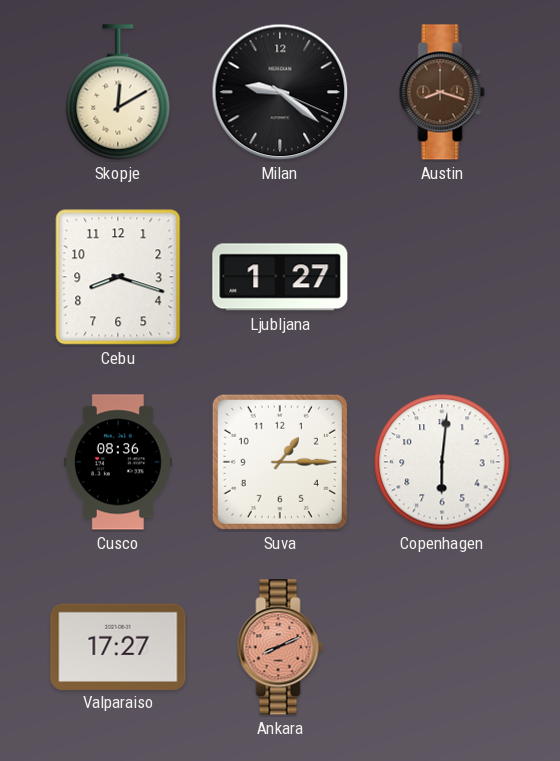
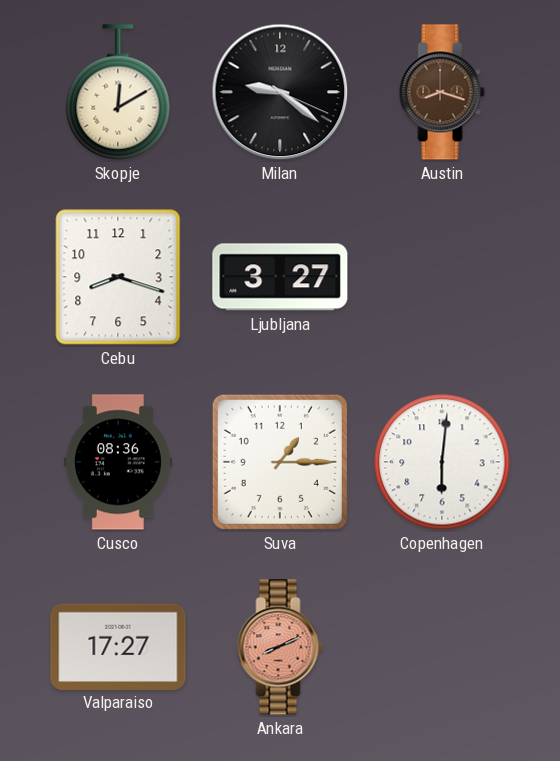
Ljubljana: 1:27 -> 3:27
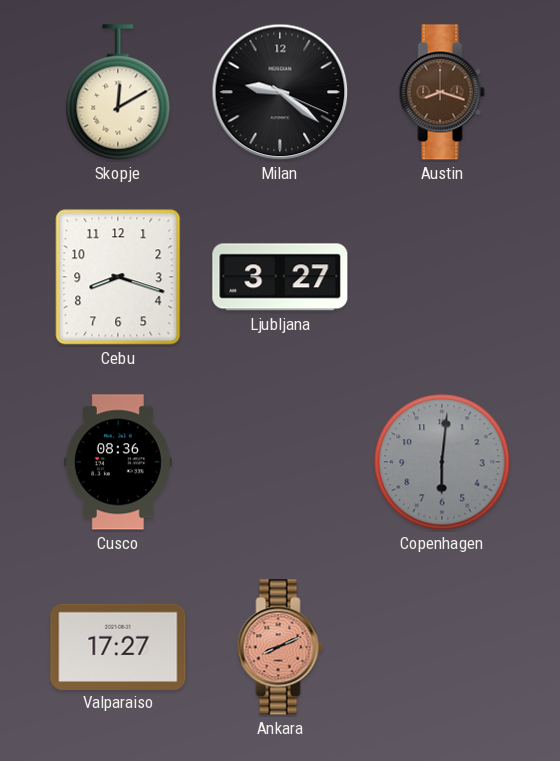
Suva: 1:15 -> none
Copenhagen dial: white -> grey
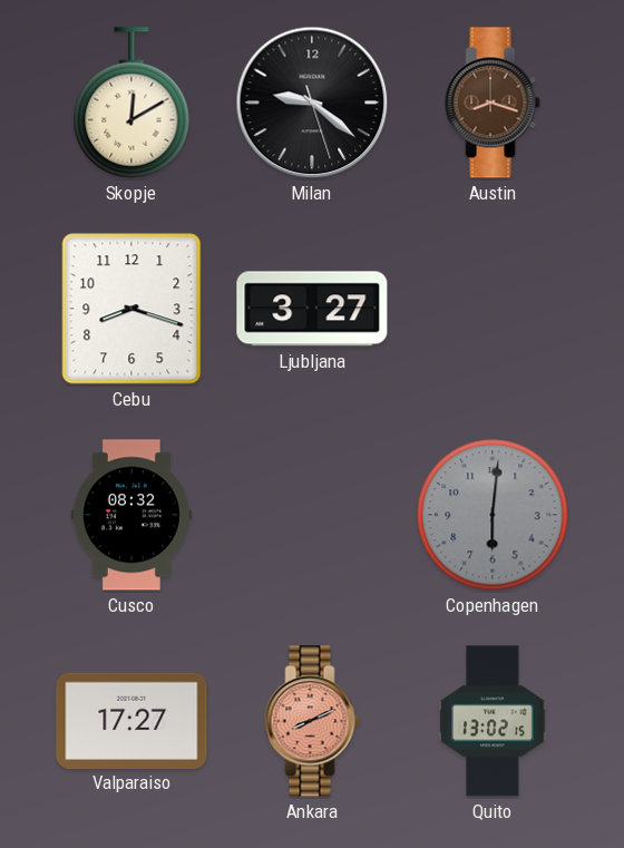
Milan: 9:21:19 -> 9:21:27
Cusco: 08:36 -> 08:32
Quito: none -> 13:02
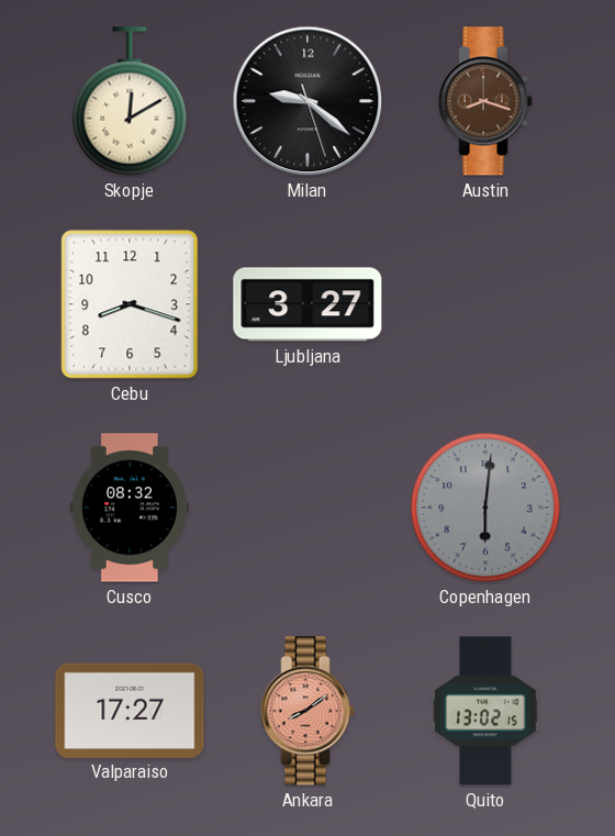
Ankara: 8:11 -> 8:09
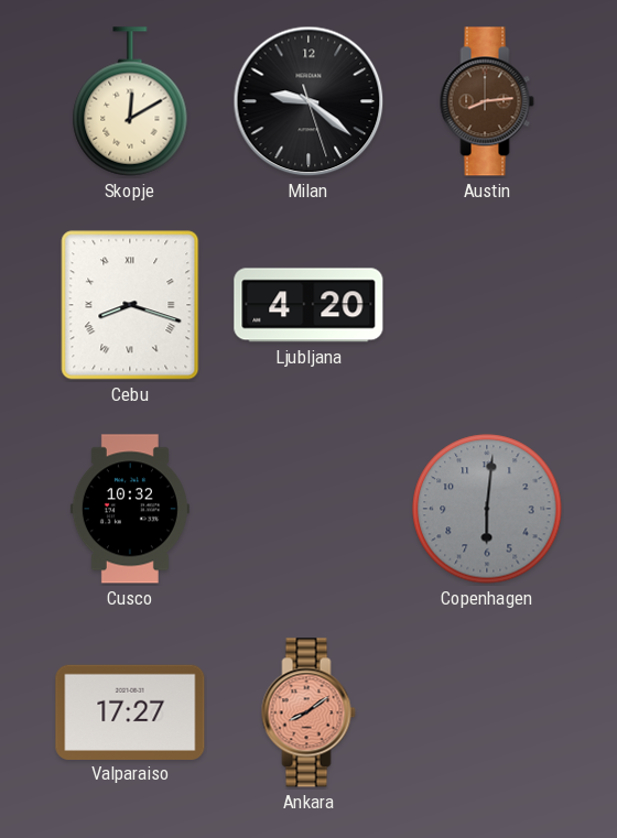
Austin: 8:18 -> 8:14
Cebu numerals: Arabic -> Roman
Ljubljana: 3:27 -> 4:20
Cusco: 08:32 -> 10:32
Quito: 13:02 -> none
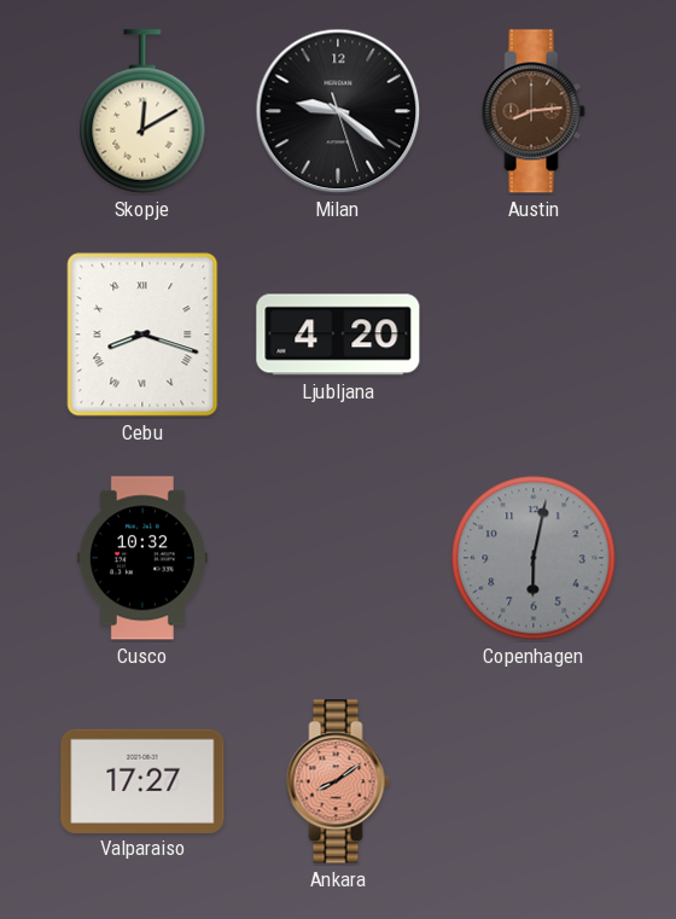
Copenhagen: 6:01 -> 6:02
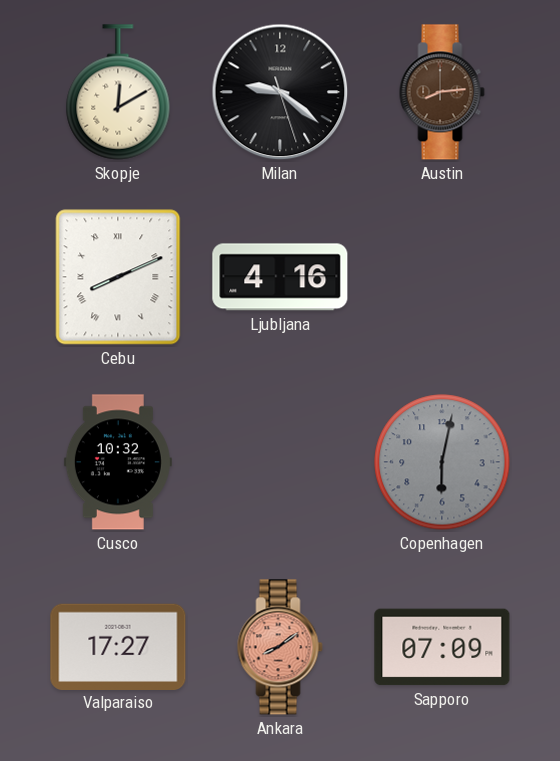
Cebu: 8:18 -> 8:11
Ljubljana: 4:20 -> 4:16
Sapporo: none -> 07:09
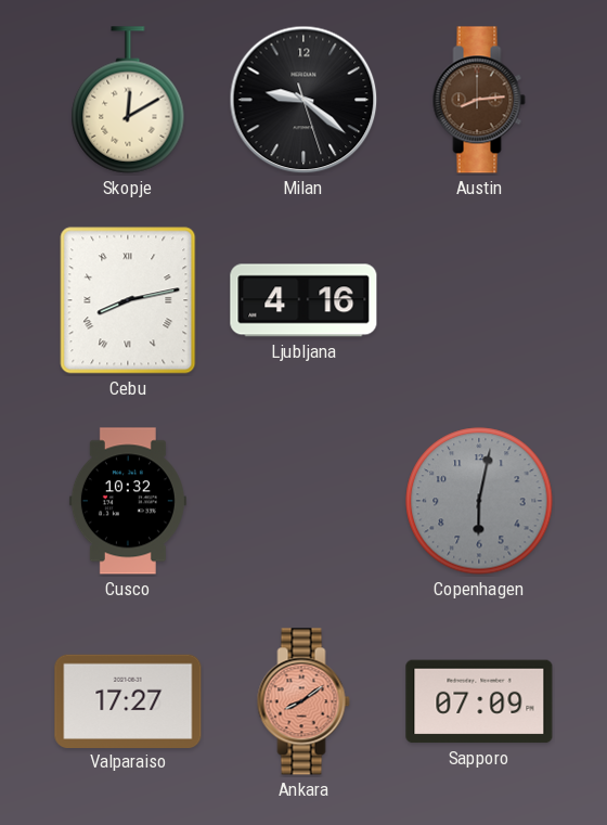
Cebu: 8:11 -> 8:13
